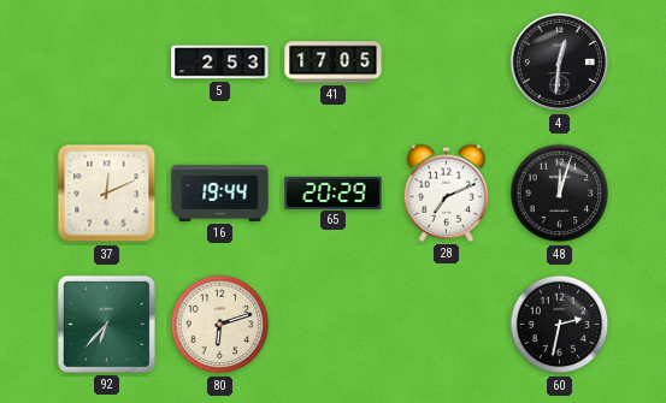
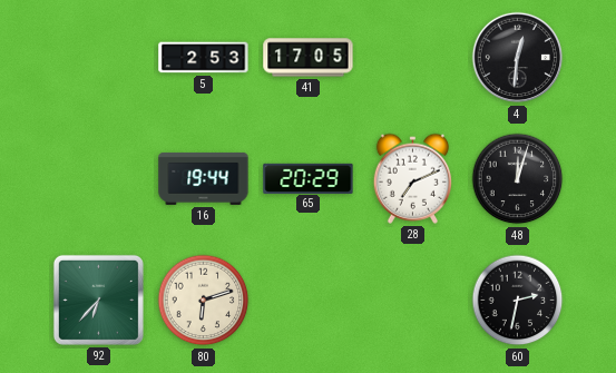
37: 12:11 -> none
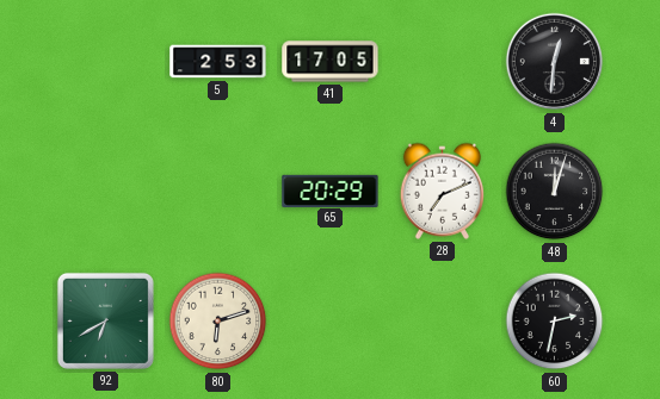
16: 19:44 -> none
92: 6:37 -> 6:40
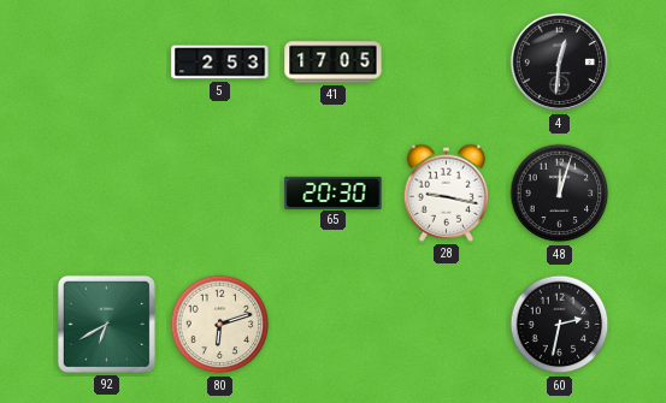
65: 20:29 -> 20:30
28: 7:11 -> 9:17
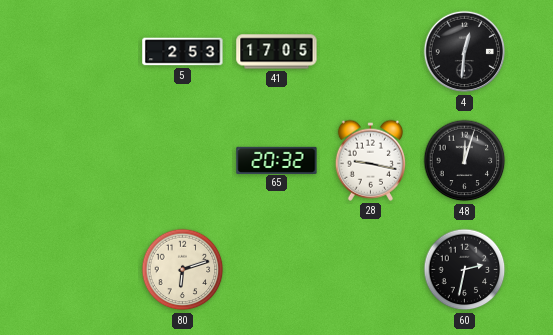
65: 20:30 -> 20:32
92: 6:40 -> none
